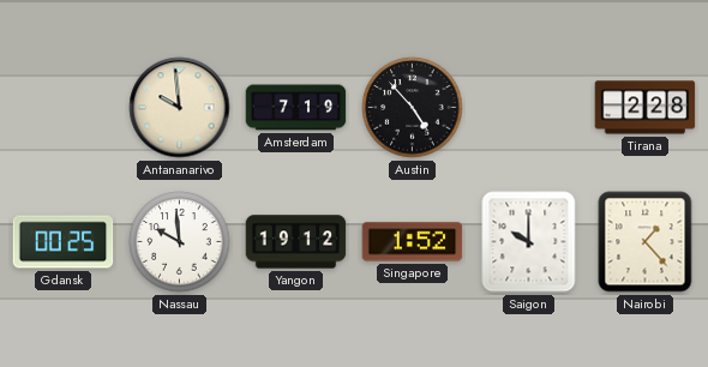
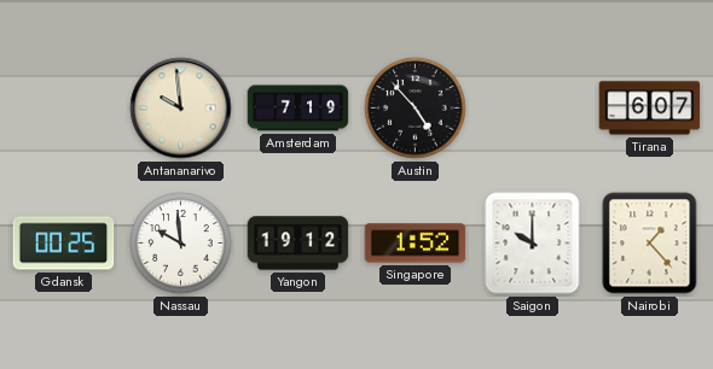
Tirana: 2:28 -> 6:07
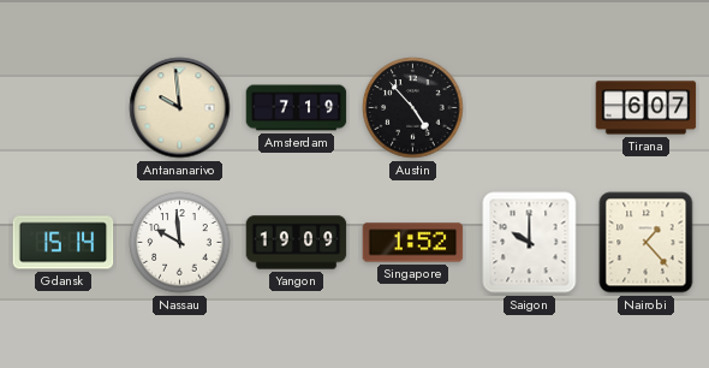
Gdansk: 00:25 -> 15:14
Yangon: 19:12 -> 19:09
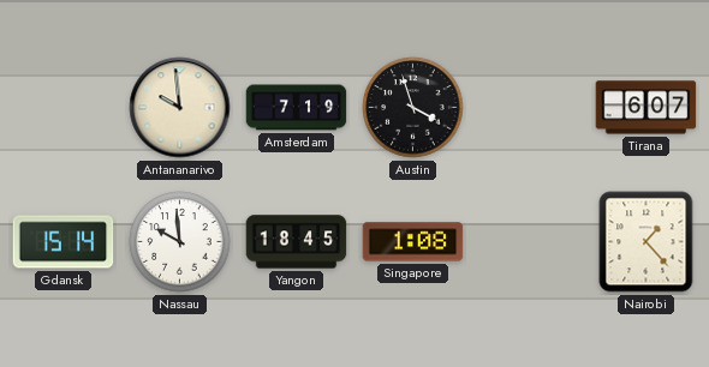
Austin: 4:53 -> 3:57
Yangon: 19:09 -> 18:45
Singapore: 1:52 -> 1:08
Saigon: 10:00 -> none
